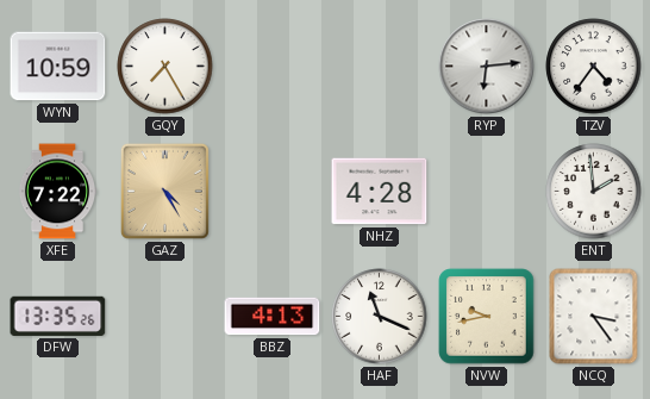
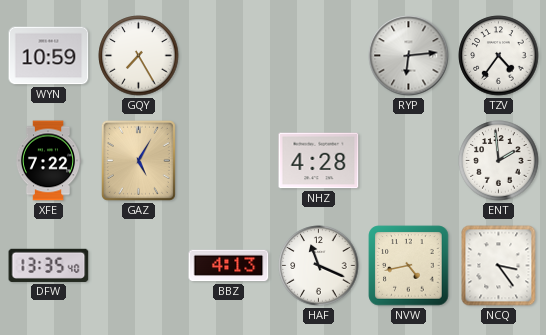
GAZ: 4:25 -> 5:05
DFW: 13:35:26 -> 13:35:40
NVW: 9:43 -> 4:43
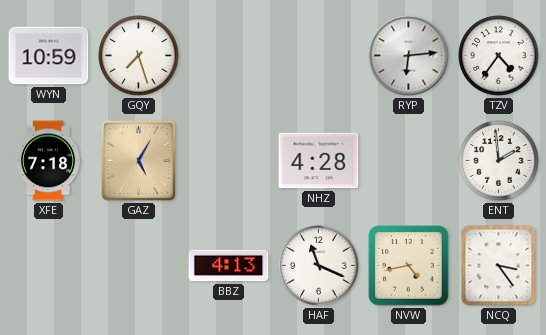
GQY: 7:25 -> 7:27
XFE: 7:22 -> 7:18
DFW: 13:35 -> none
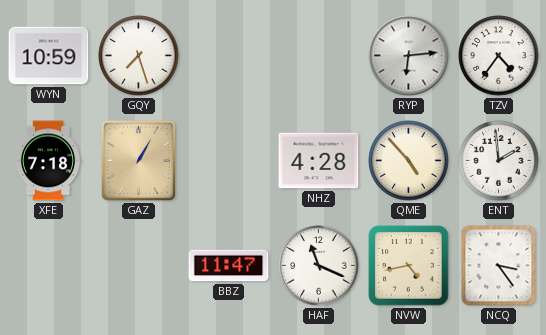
GAZ: 5:05 -> 1:05
QME: none -> 4:53
BBZ: 4:13 -> 11:47
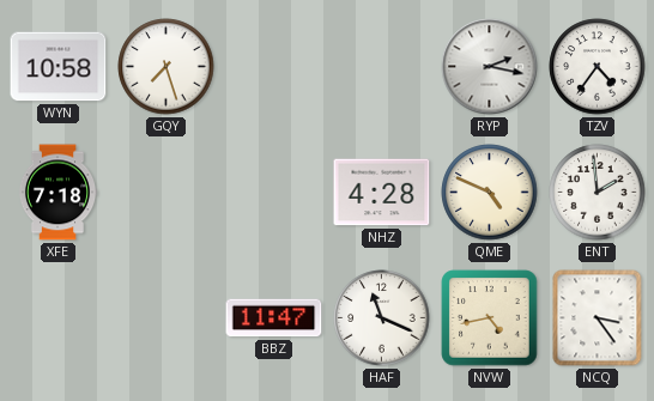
WYN: 10:59 -> 10:58
RYP: 6:14 -> 2:17
GAZ: 1:05 -> none
QME: 4:53 -> 4:49
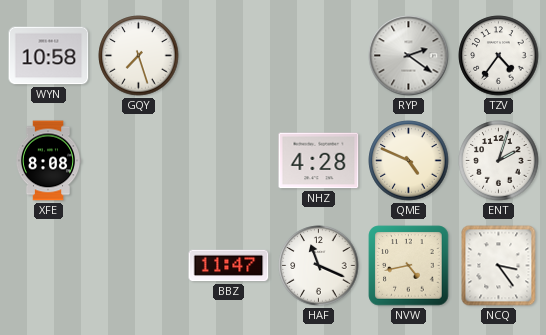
RYP: 2:17 -> 2:21
XFE: 7:18 -> 8:08
ENT: 1:59 -> 2:03
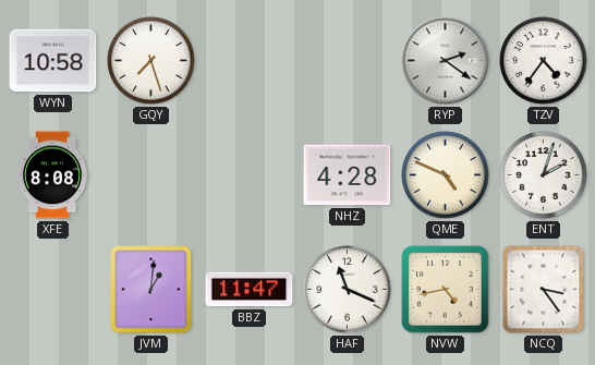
JVM: none -> 1:01
